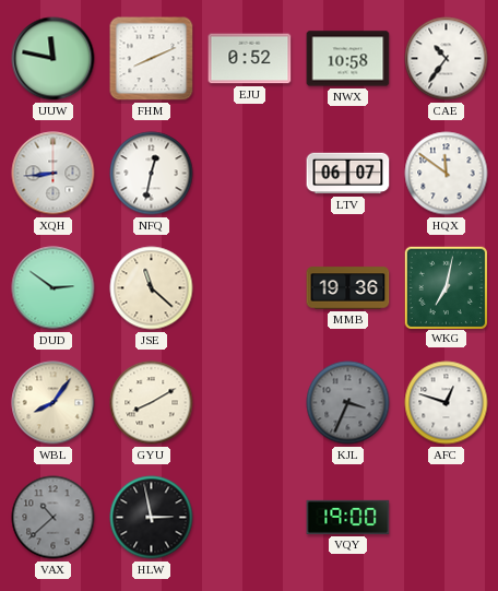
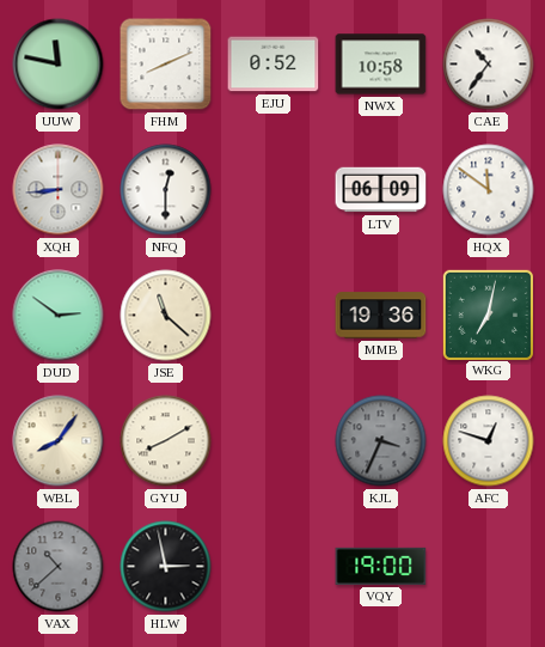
NFQ: 12:32 -> 12:30
LTV: 06:07 -> 06:09
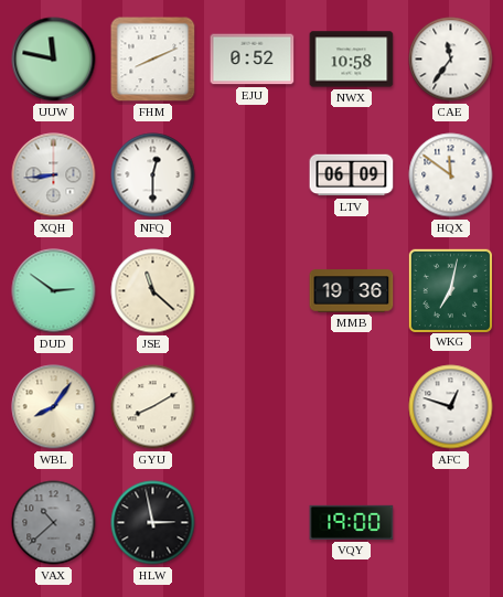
CAE: 10:36 -> 11:36
KJL: 3:34 -> none
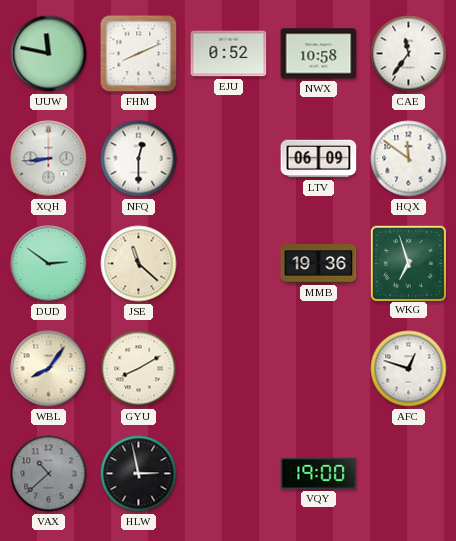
WKG: 7:02 -> 6:57
